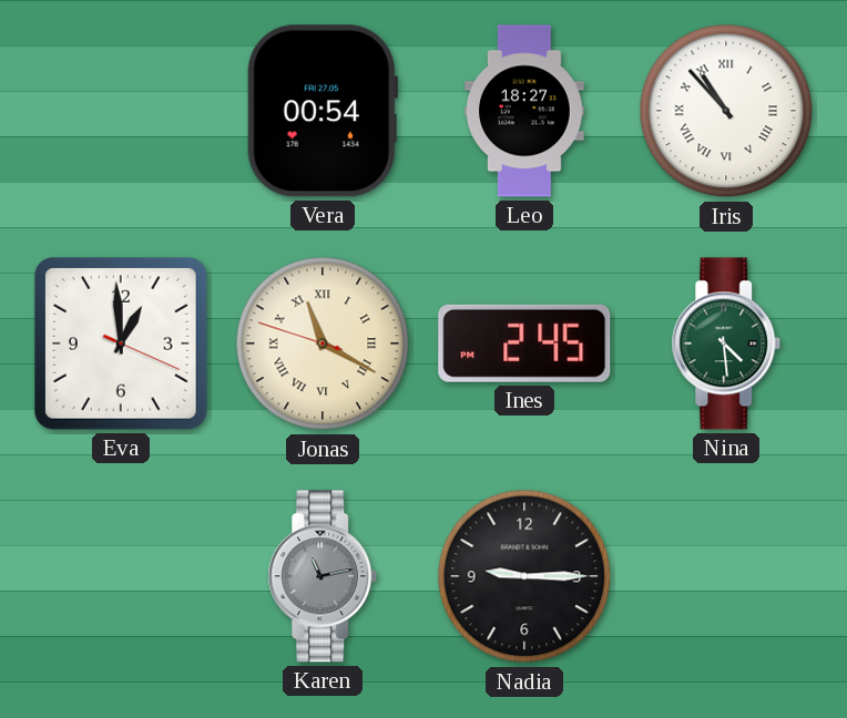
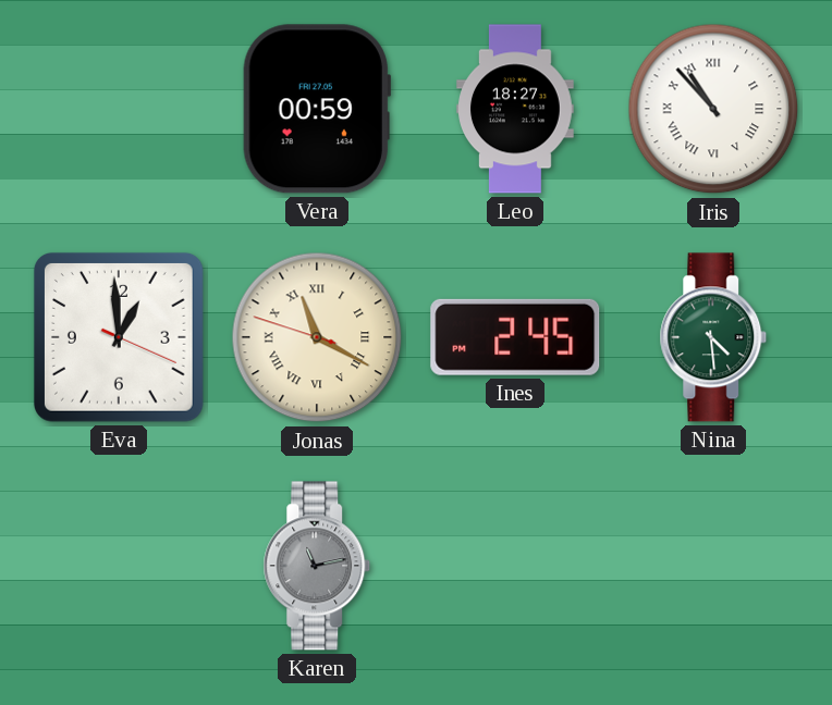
Vera: 00:54 -> 00:59
Nadia: 9:15 -> none
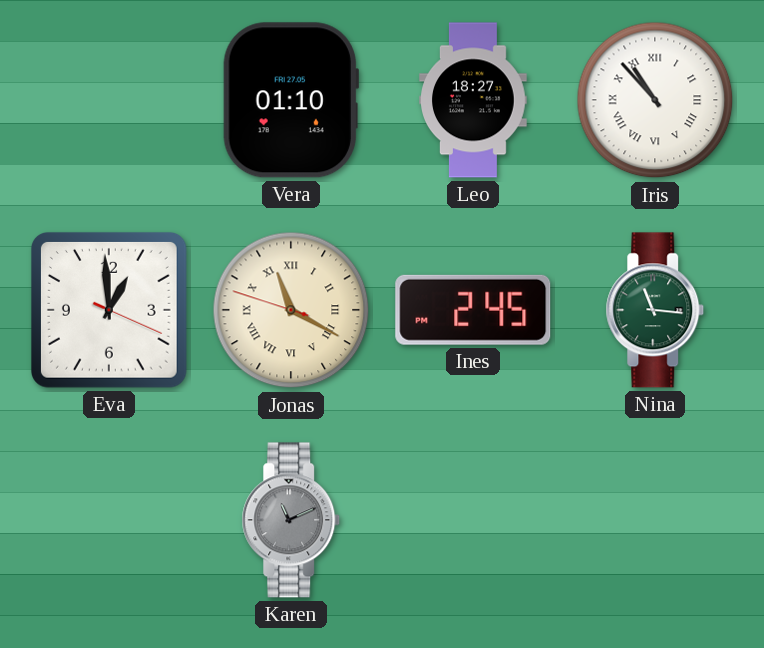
Vera: 00:59 -> 01:10
Nina: 4:29 -> 11:16
Karen: 11:13 -> 11:11
